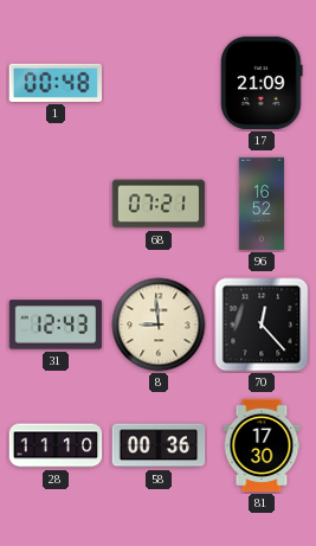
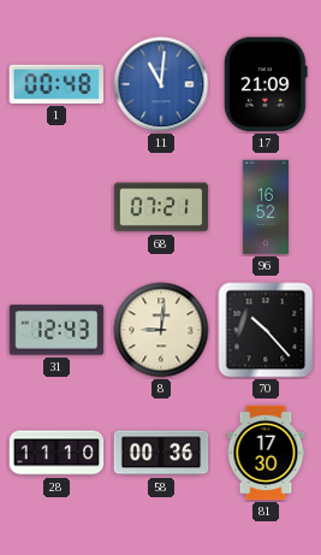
11: none -> 11:01
8: 8:59 -> 9:01
70: 12:23 -> 10:23
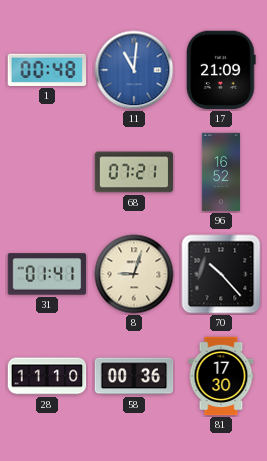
31: 12:43 -> 01:41
8: 9:01 -> 9:03
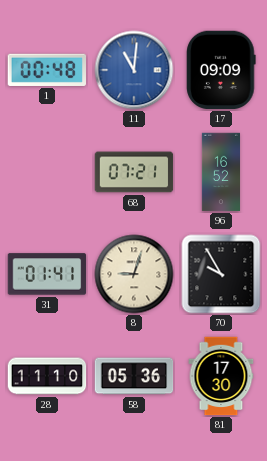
17: 21:09 -> 09:09
70: 10:23 -> 9:55
58: 00:36 -> 05:36
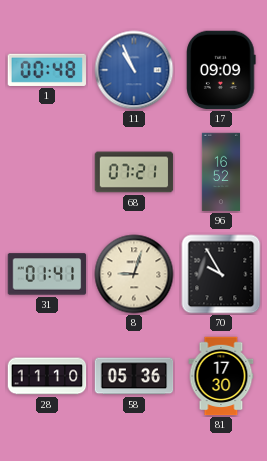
11: 11:01 -> 10:56
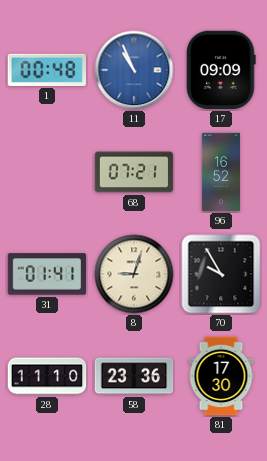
58: 05:36 -> 23:36
